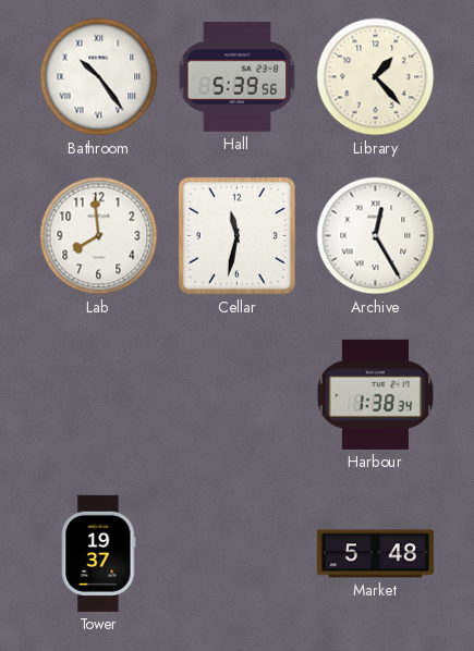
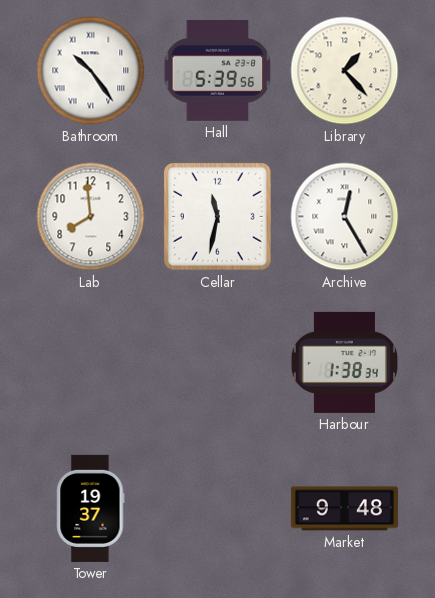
Market: 5:48 -> 9:48
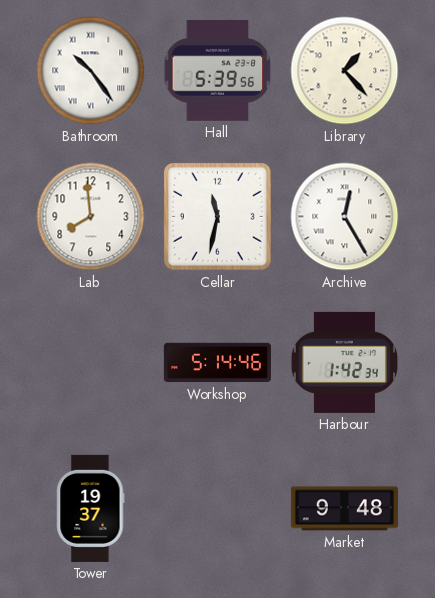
Workshop: none -> 5:14
Harbour: 1:38 -> 1:42
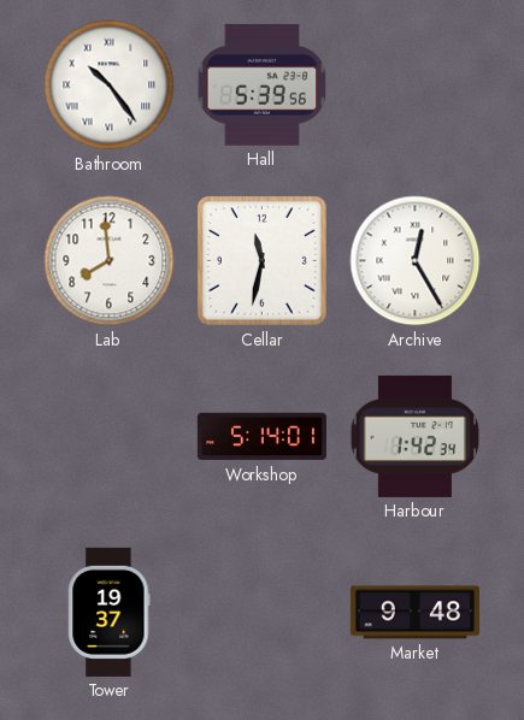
Library: 1:23 -> none
Workshop: 5:14:46 -> 5:14:01
